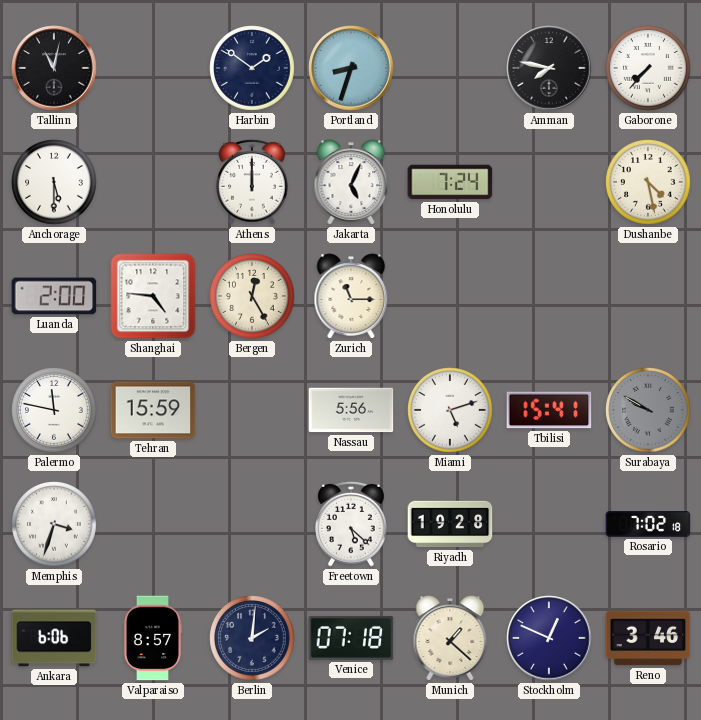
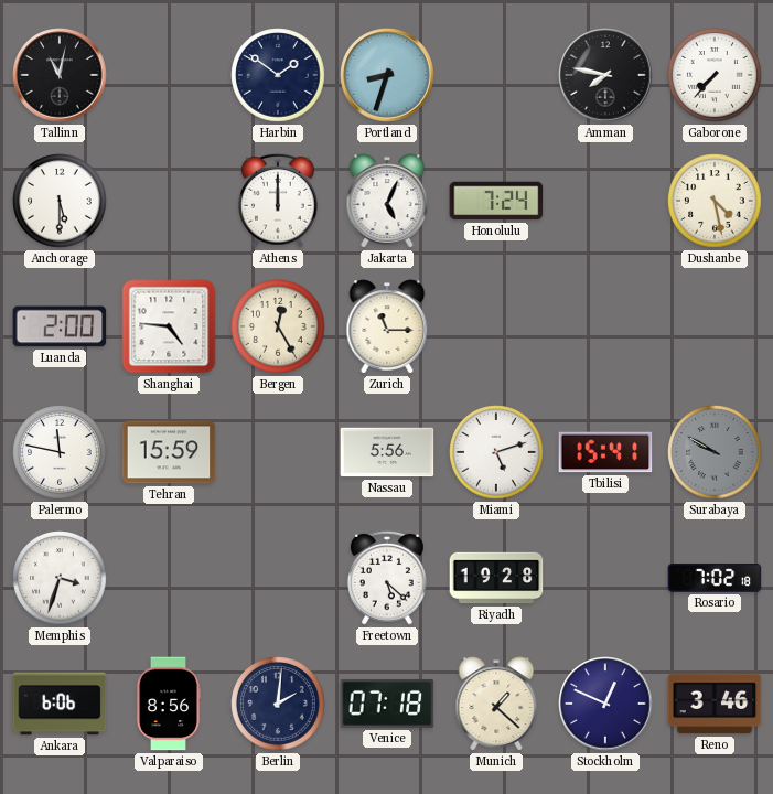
Valparaiso: 8:57 -> 8:56
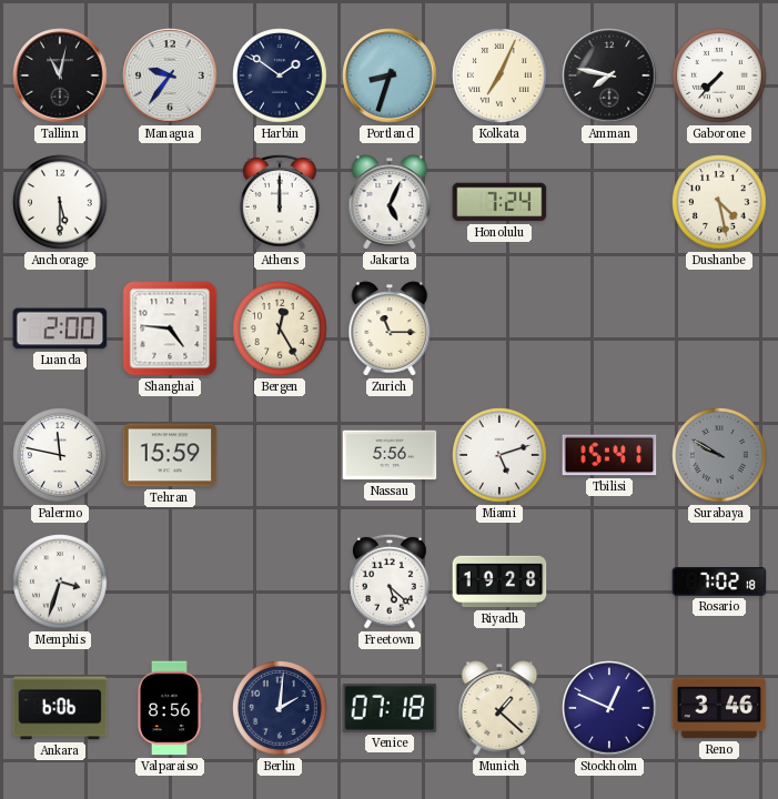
Managua: none -> 9:36
Kolkata: none -> 7:04
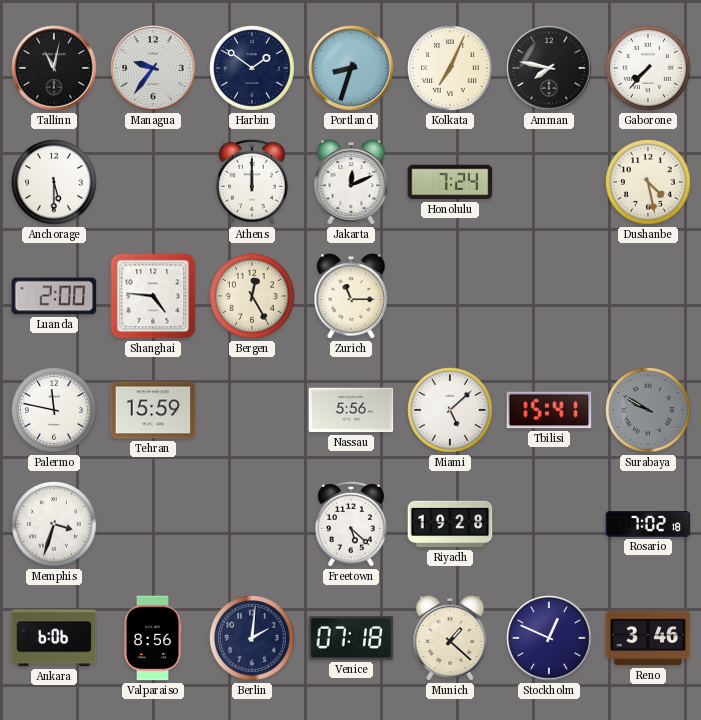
Jakarta: 5:04 -> 12:11
Miami: 5:12 -> 5:08
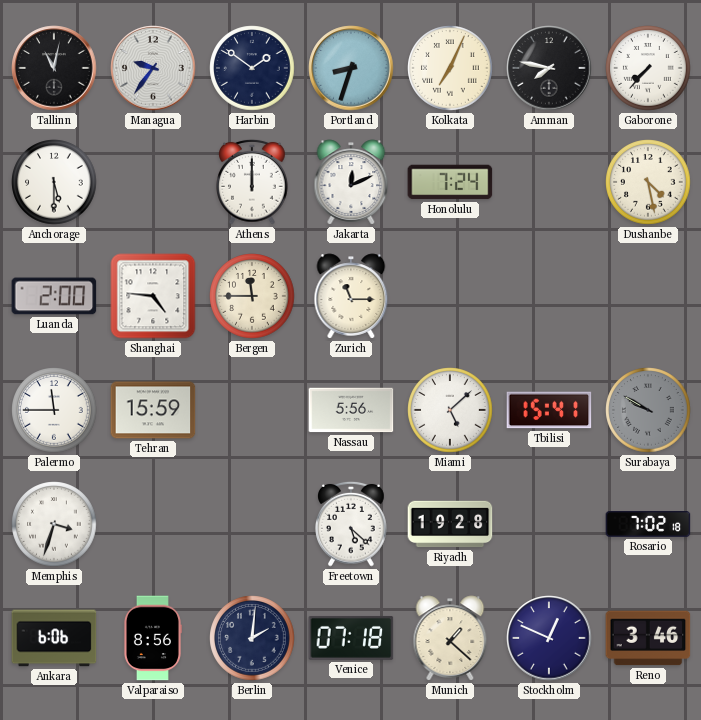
Bergen: 12:25 -> 11:45
Palermo: 11:47 -> 11:45
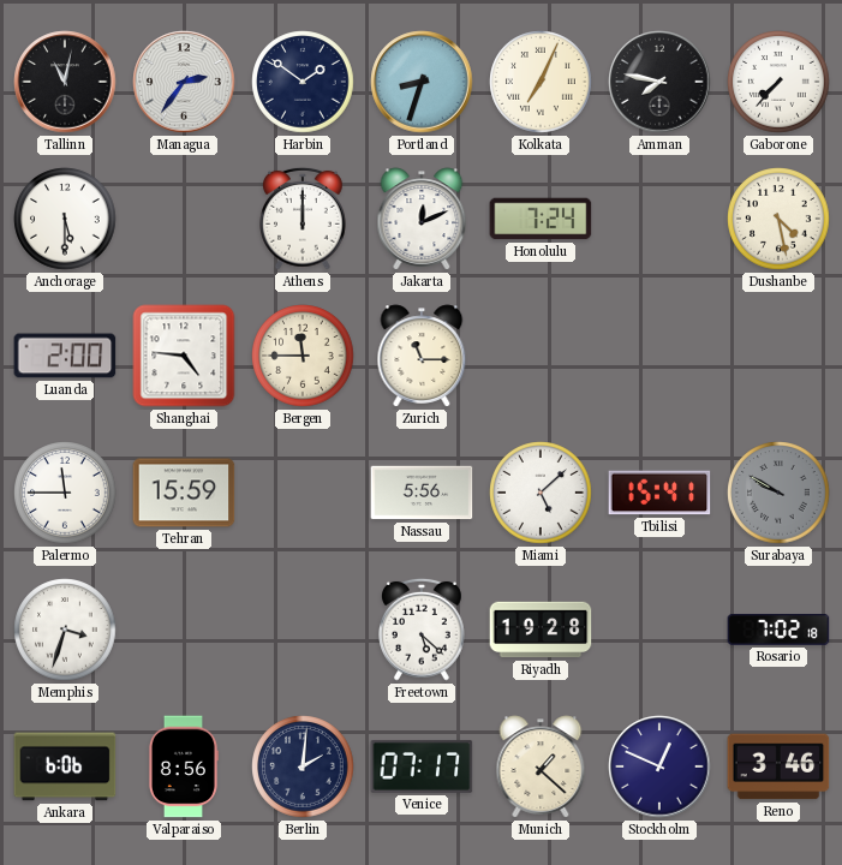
Managua: 9:36 -> 2:36
Venice: 07:18 -> 07:17
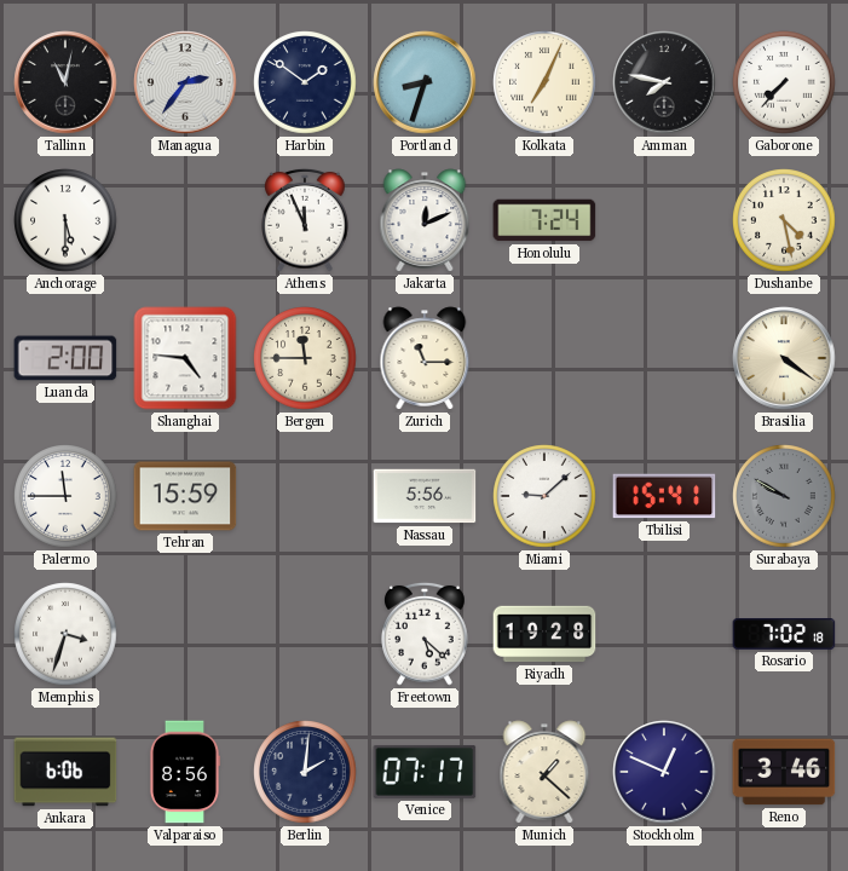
Athens: 12:00 -> 11:56
Brasilia: none -> 4:21
Miami: 5:08 -> 9:08
